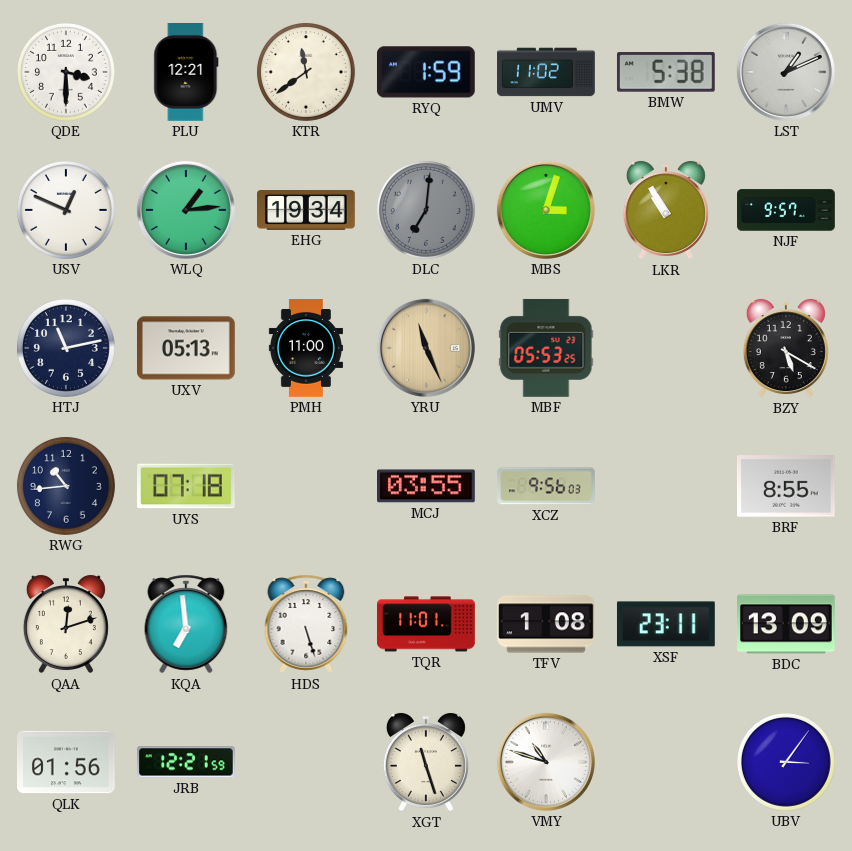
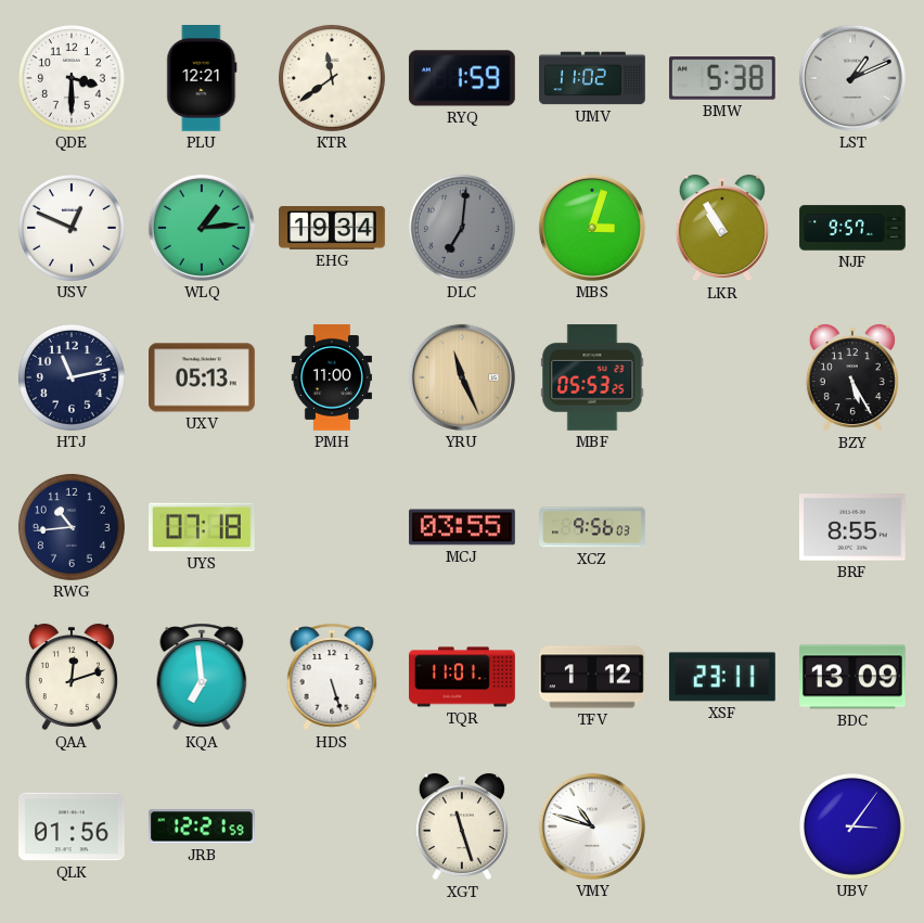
BZY: 5:20 -> 5:25
TFV: 1:08 -> 1:12
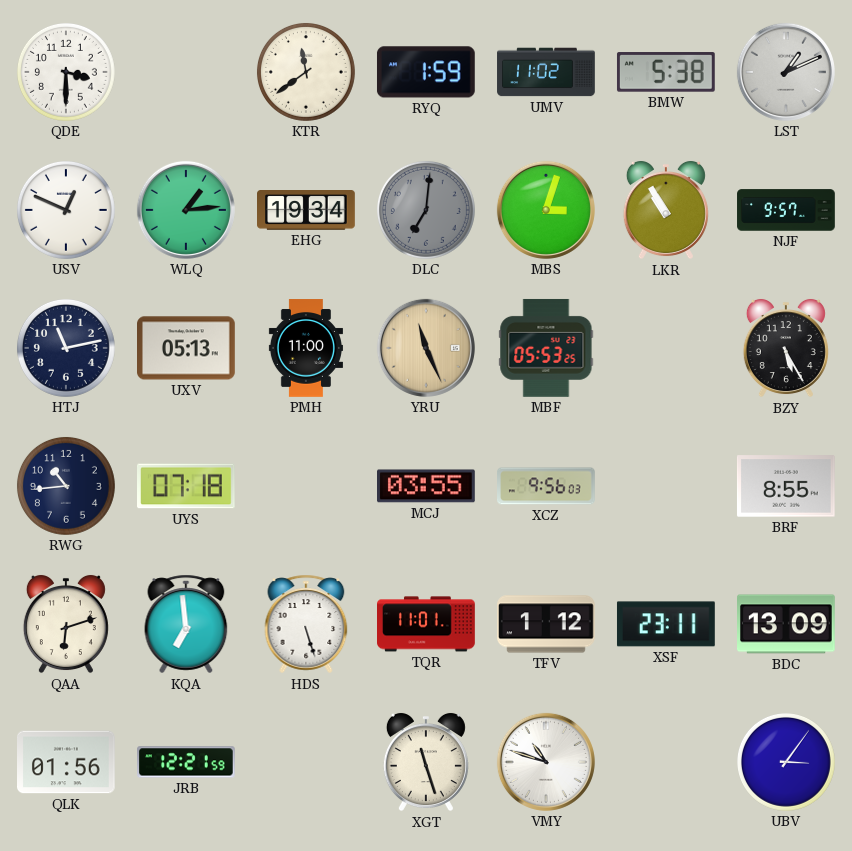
PLU: 12:21 -> none
QAA: 12:12 -> 6:12
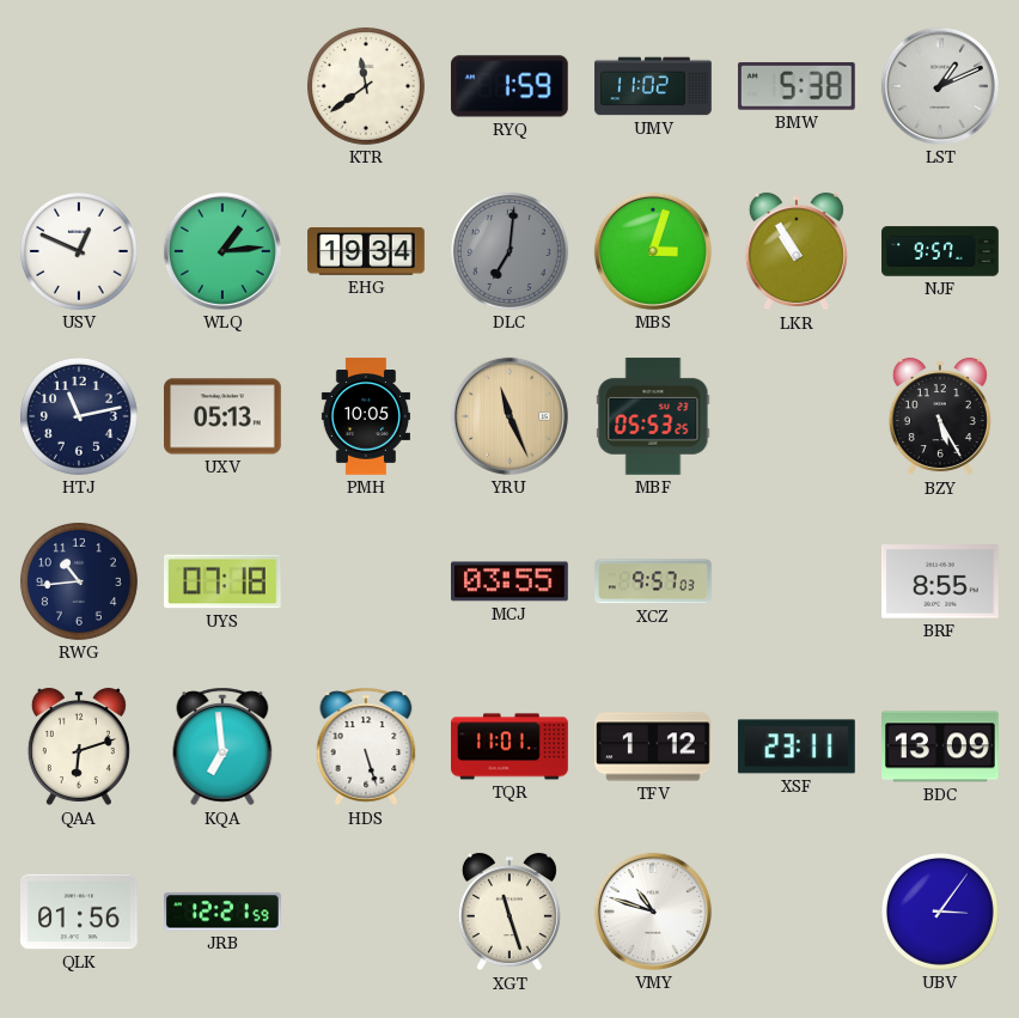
QDE: 3:30 -> none
PMH: 11:00 -> 10:05
XCZ: 9:56 -> 9:57
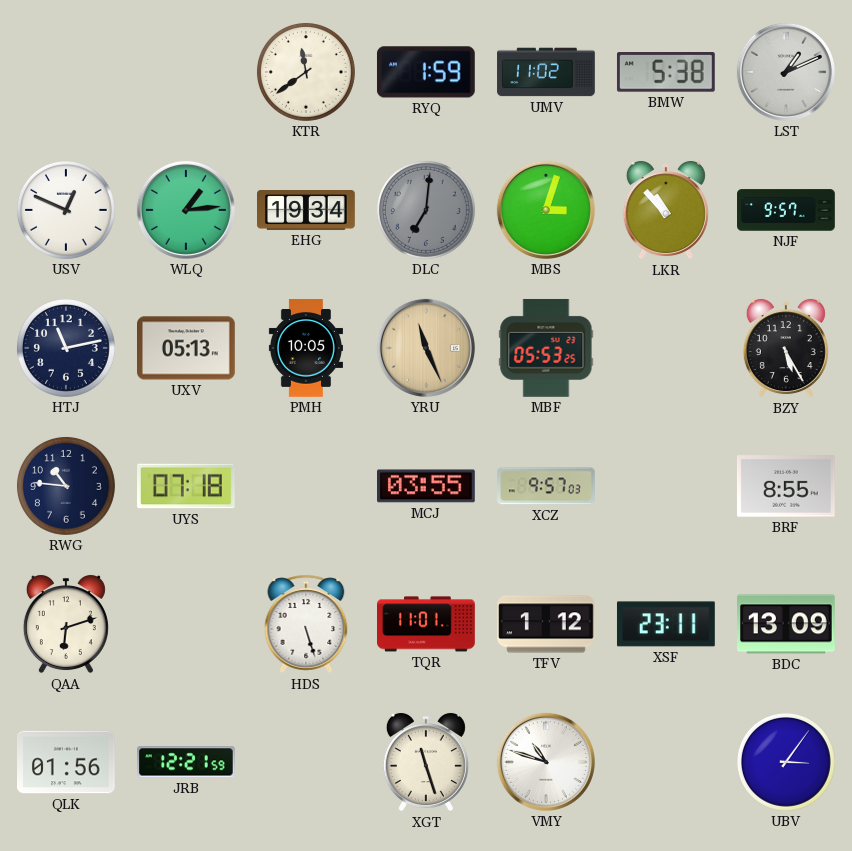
LKR: 10:55 -> 10:53
RWG: 10:44 -> 10:46
KQA: 6:59 -> none
